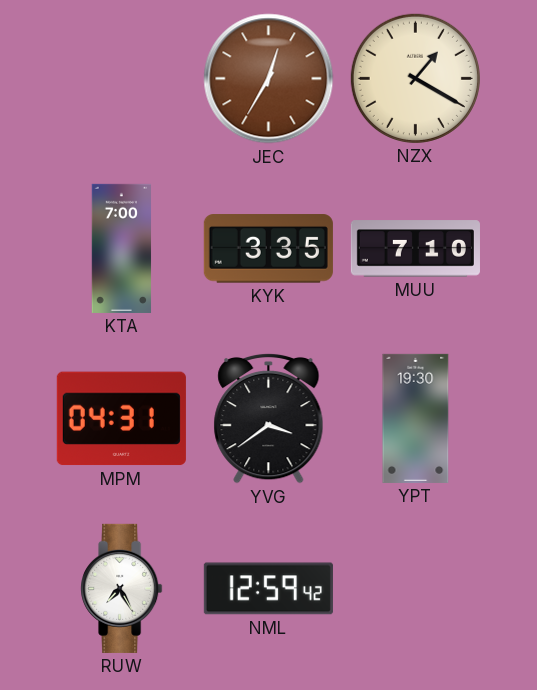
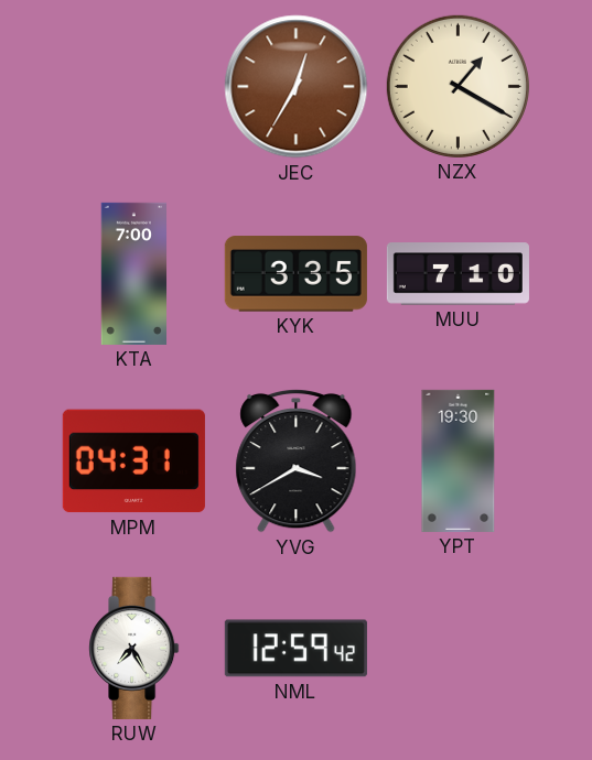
YVG: 3:39 -> 3:40
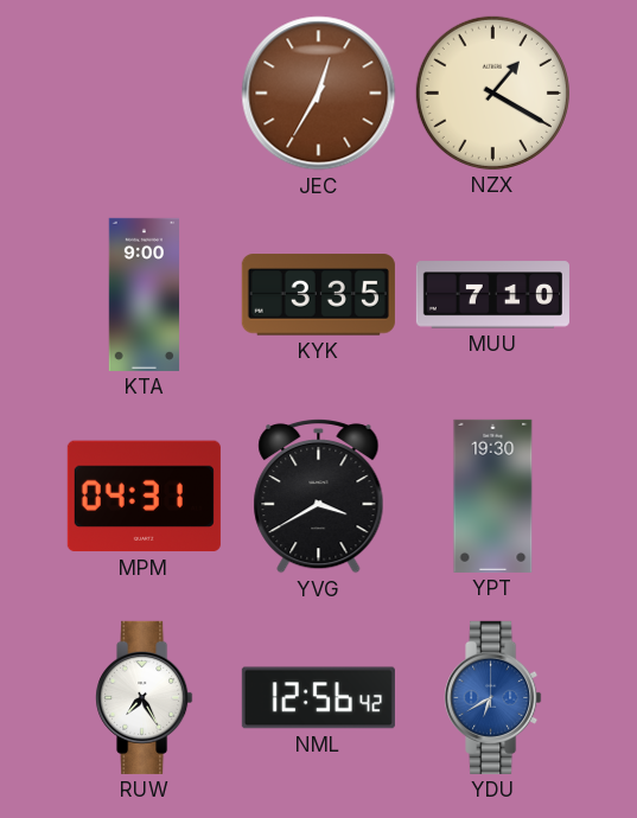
KTA: 7:00 -> 9:00
NML: 12:59 -> 12:56
YDU: none -> 6:40
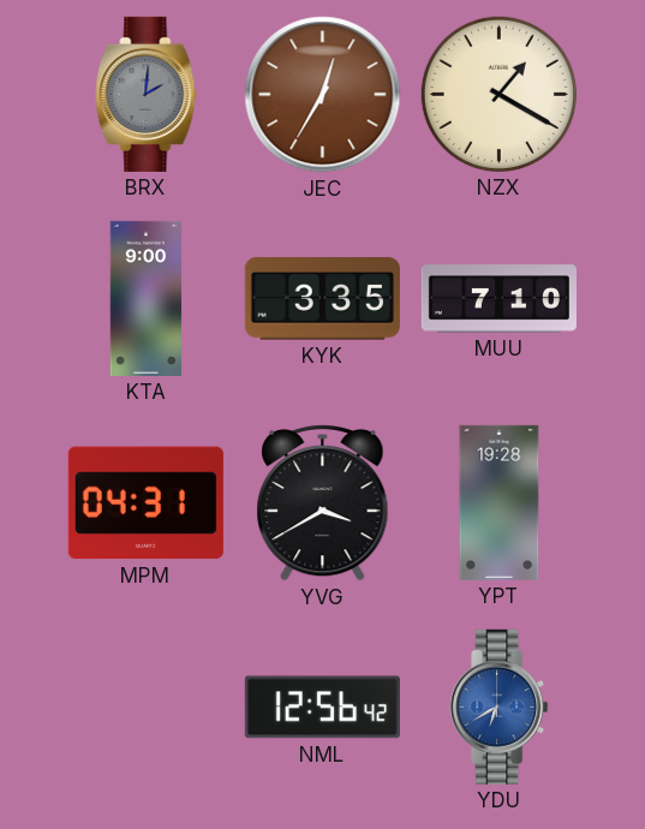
BRX: none -> 2:01
YPT: 19:30 -> 19:28
RUW: 7:25 -> none
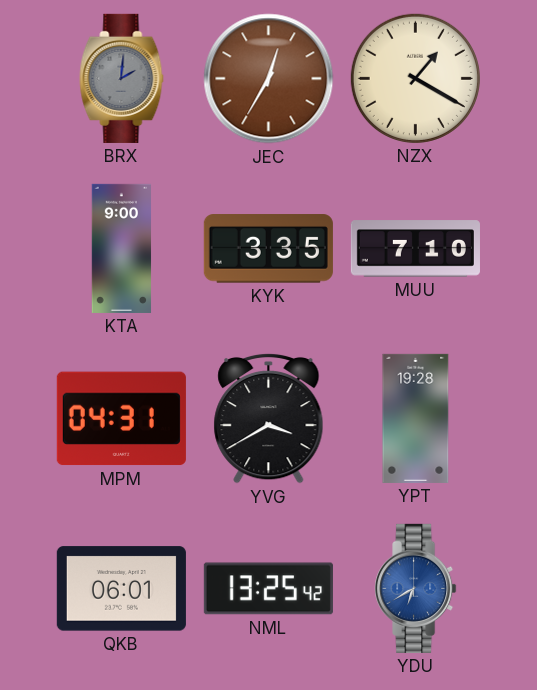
QKB: none -> 06:01
NML: 12:56 -> 13:25
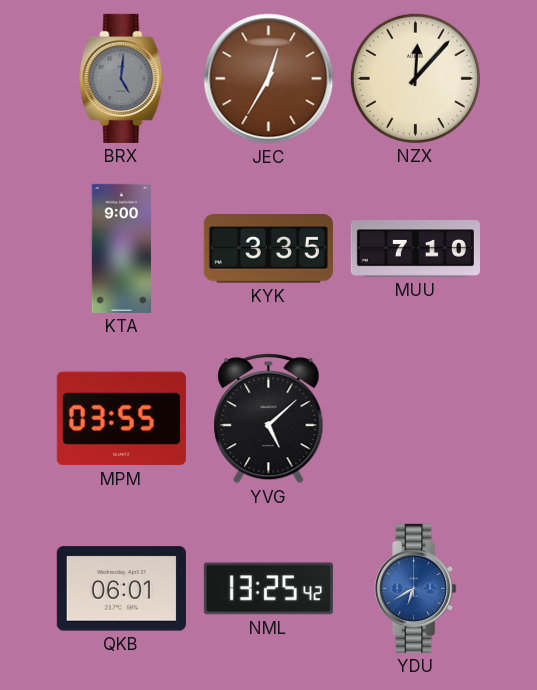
BRX: 2:01 -> 5:01
NZX: 1:20 -> 12:07
MPM: 04:31 -> 03:55
YVG: 3:40 -> 5:08
YPT: 19:28 -> none
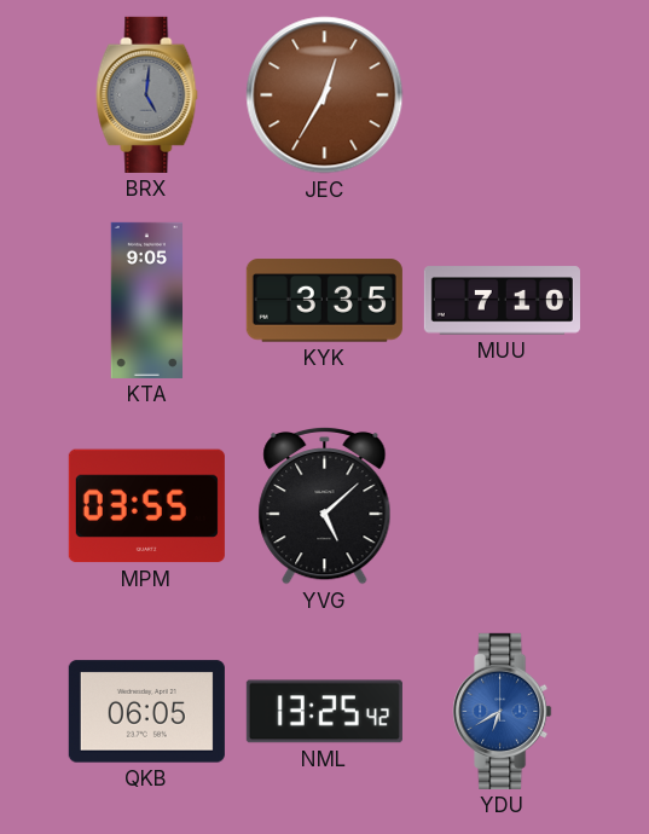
NZX: 12:07 -> none
KTA: 9:00 -> 9:05
QKB: 06:01 -> 06:05
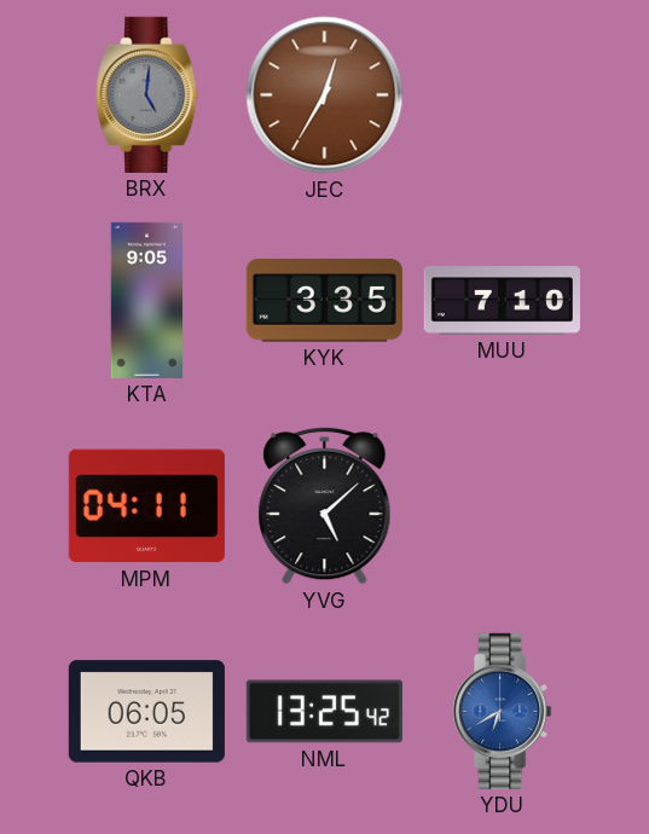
MPM: 03:55 -> 04:11
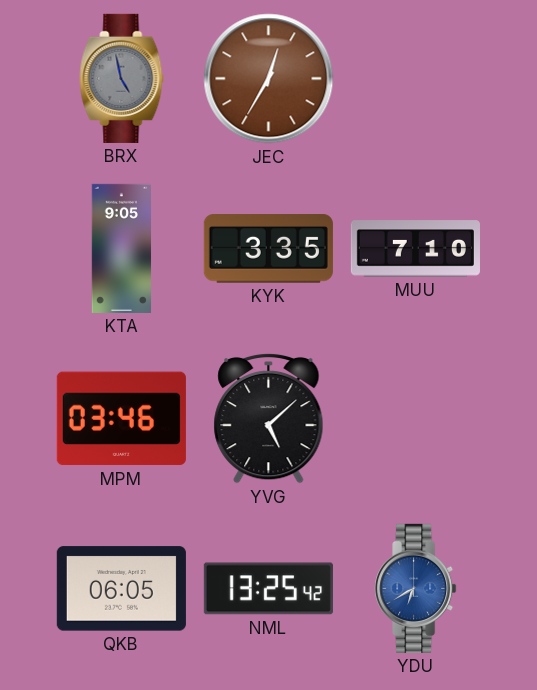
BRX: 5:01 -> 4:58
MPM: 04:11 -> 03:46
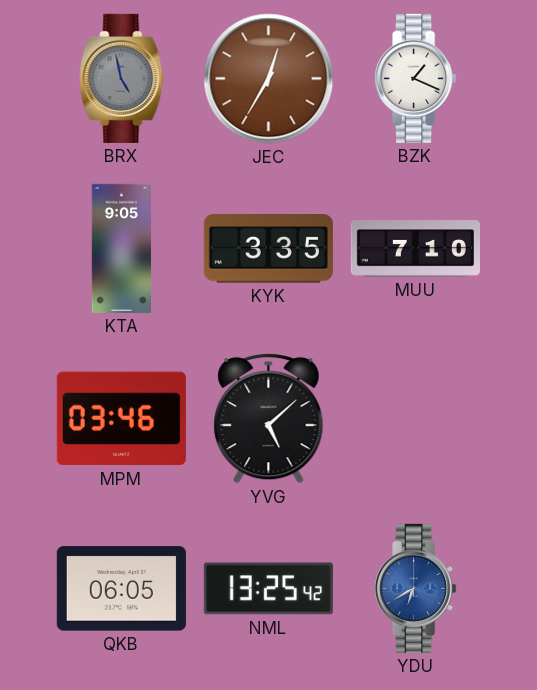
BZK: none -> 1:19
